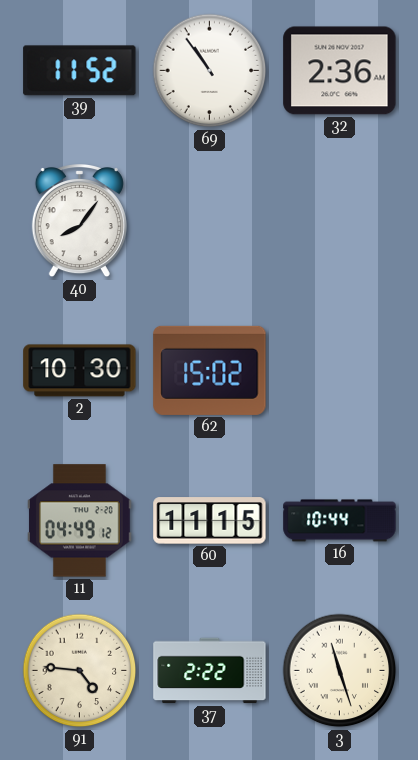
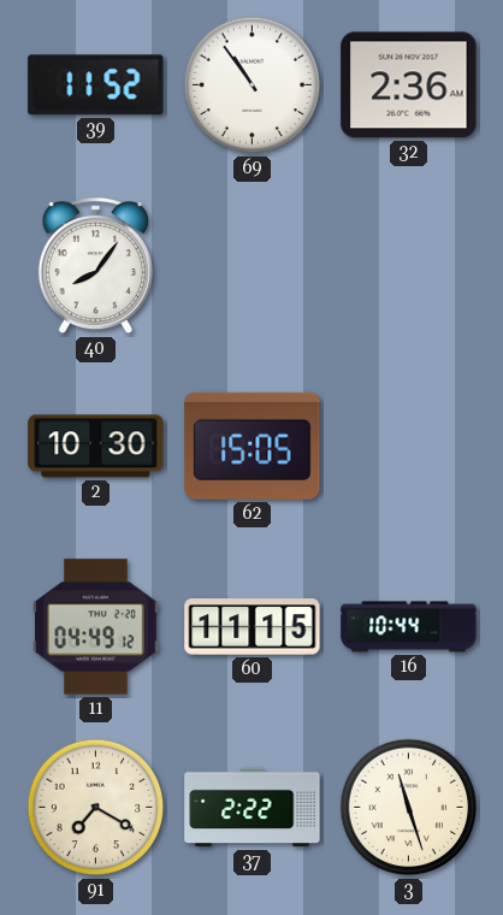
62: 15:02 -> 15:05
91: 4:46 -> 7:20
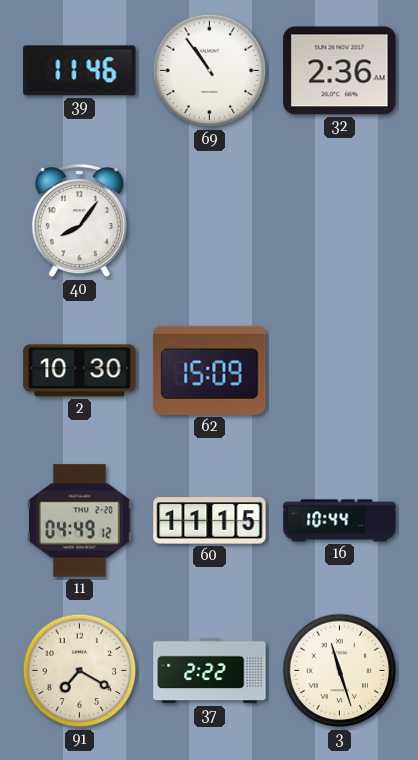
39: 11:52 -> 11:46
62: 15:05 -> 15:09
